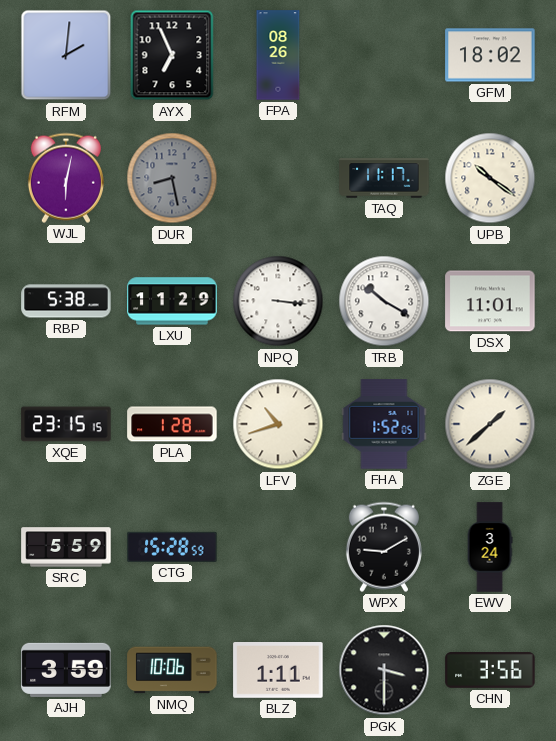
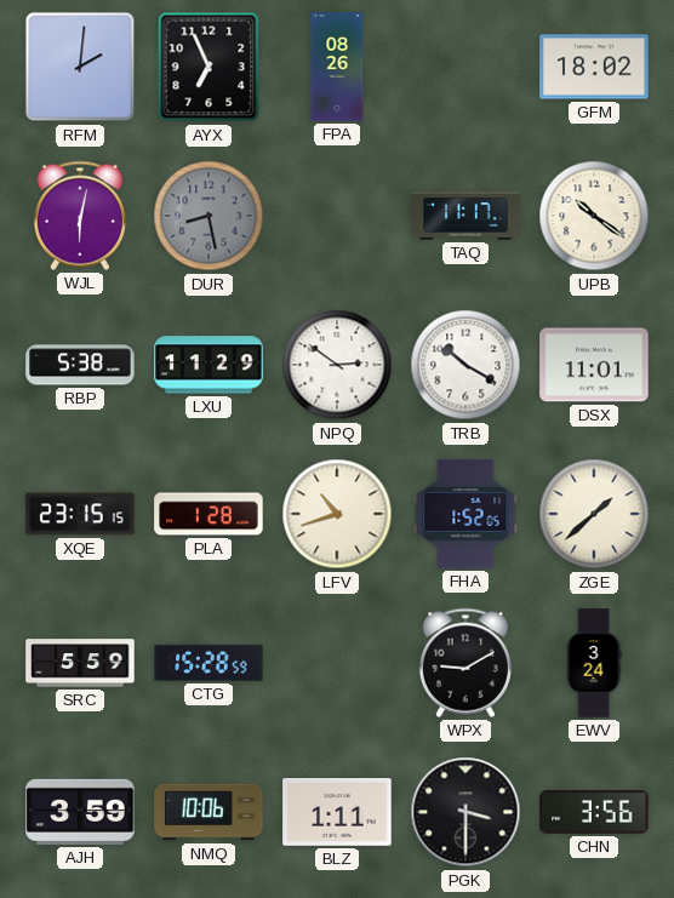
NPQ: 3:16 -> 2:51
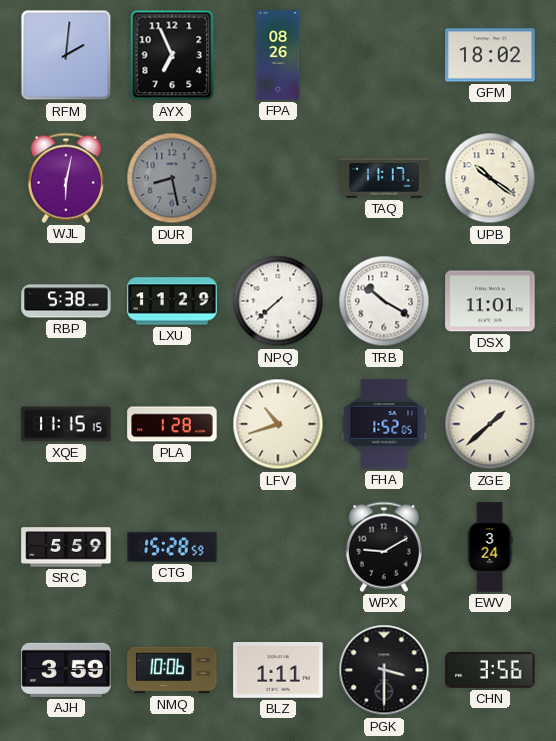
NPQ: 2:51 -> 7:38
XQE: 23:15 -> 11:15
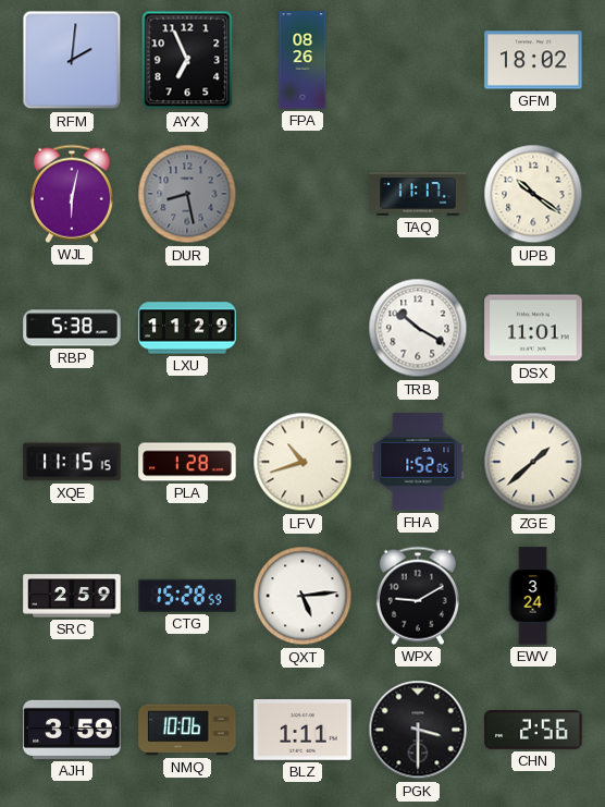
NPQ: 7:38 -> none
SRC: 5:59 -> 2:59
QXT: none -> 5:14
CHN: 3:56 -> 2:56
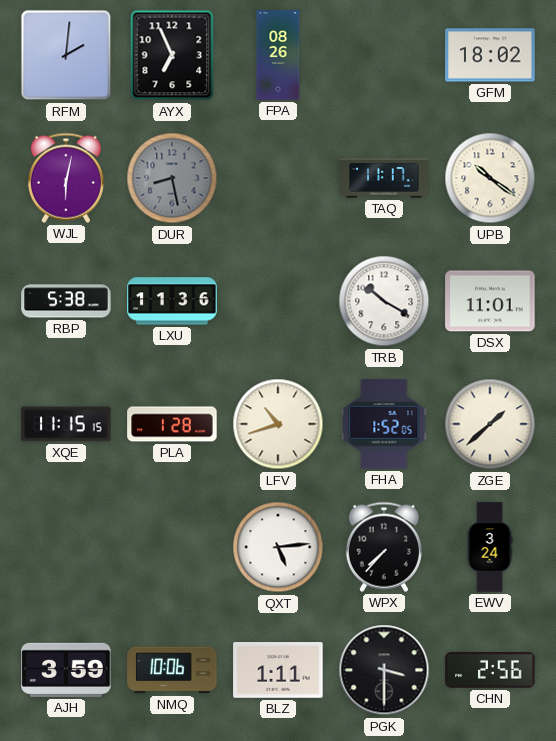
LXU: 11:29 -> 11:36
SRC: 2:59 -> none
CTG: 15:28 -> none
WPX: 9:10 -> 7:37
